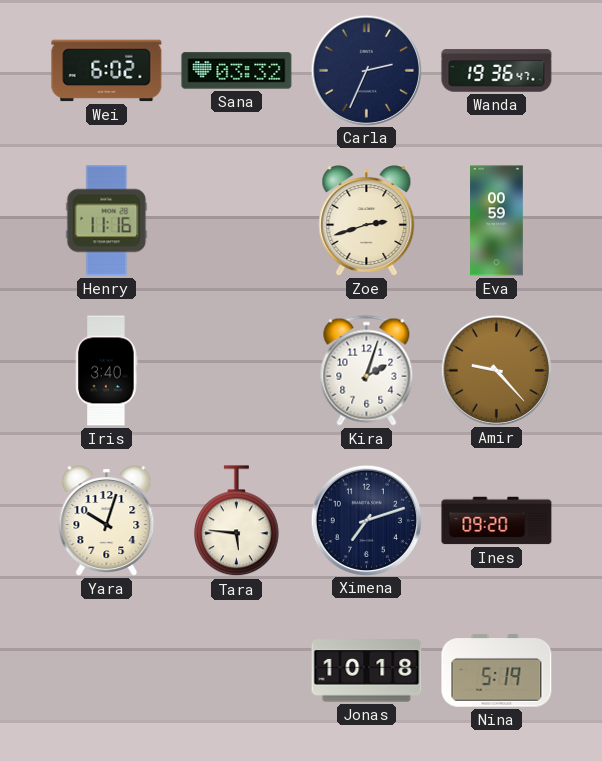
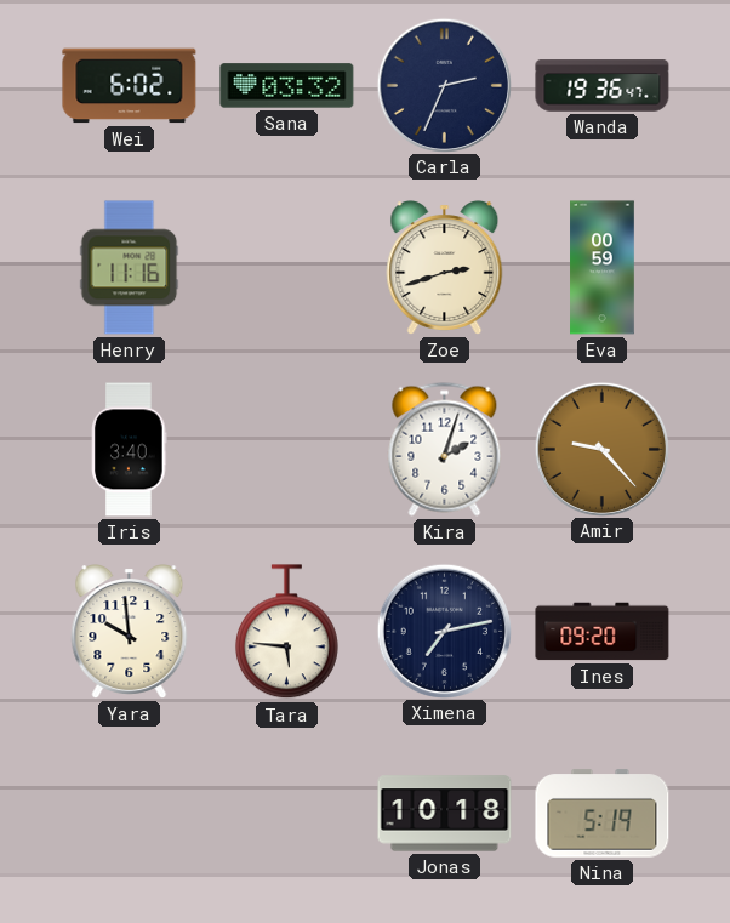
Yara: 10:03 -> 9:59
Ximena: 7:12 -> 7:13
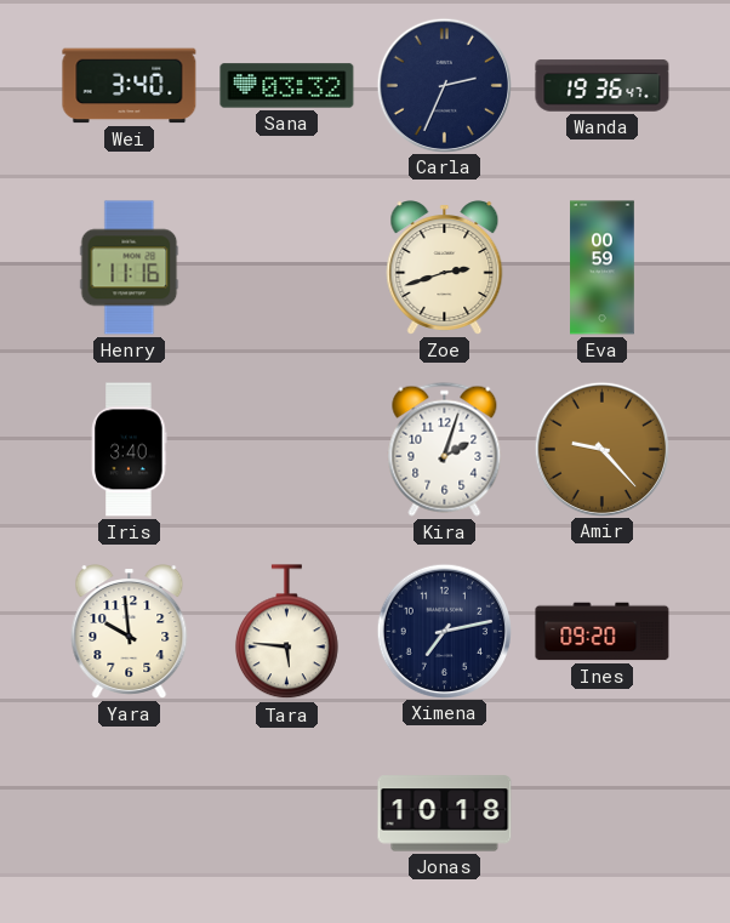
Wei: 6:02 -> 3:40
Nina: 5:19 -> none
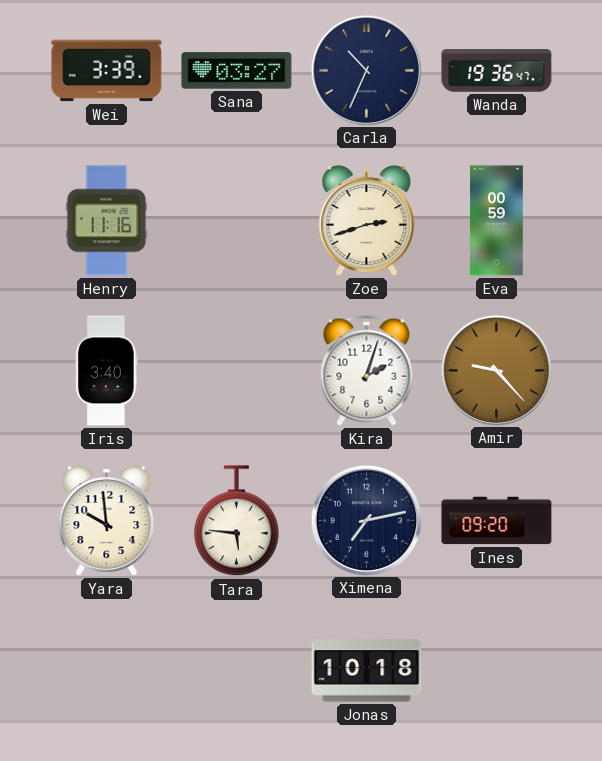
Wei: 3:40 -> 3:39
Sana: 03:32 -> 03:27
Carla: 2:34 -> 10:34
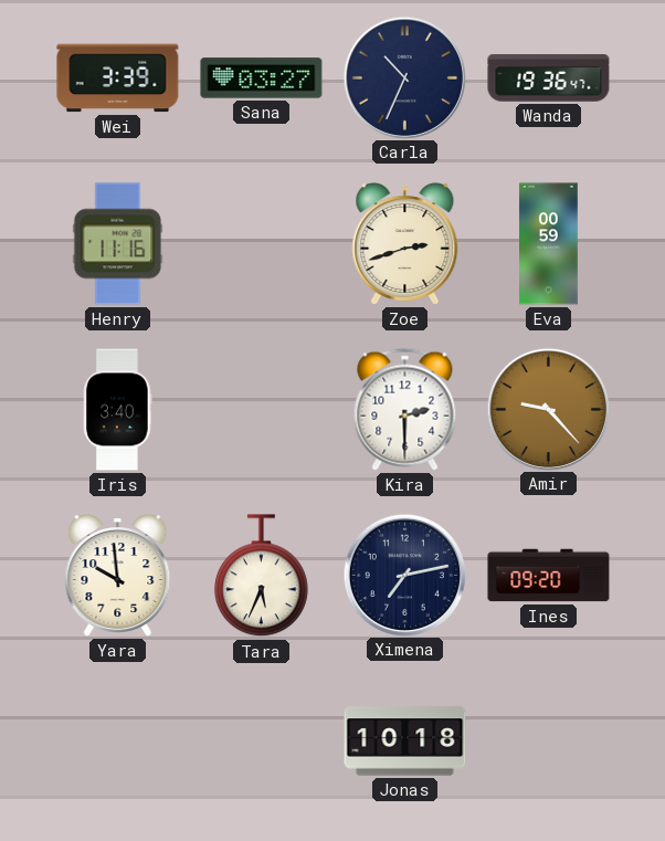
Kira: 2:03 -> 2:30
Tara: 5:46 -> 5:34
